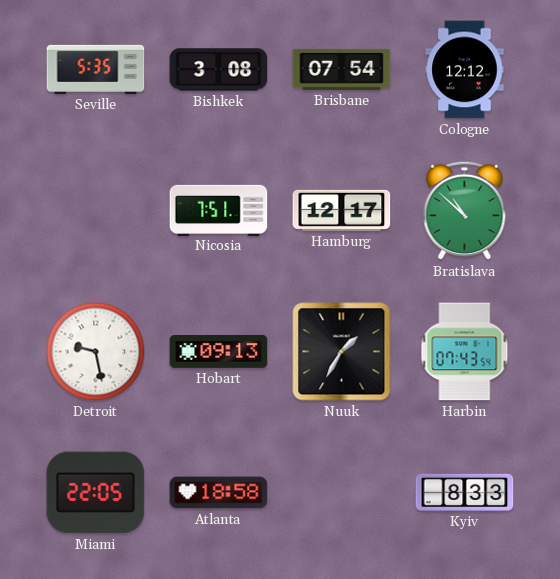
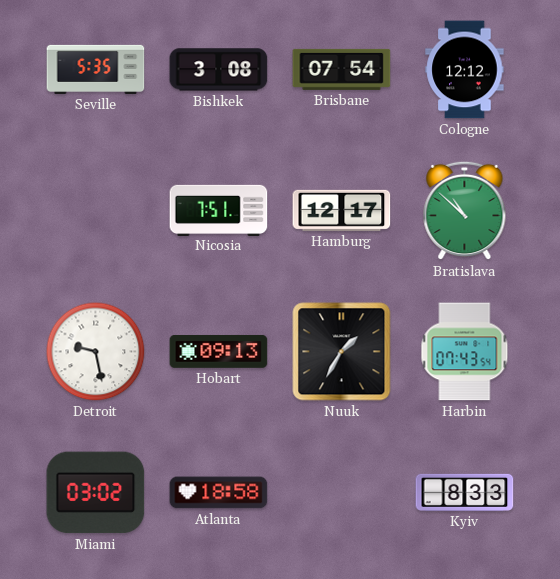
Miami: 22:05 -> 03:02
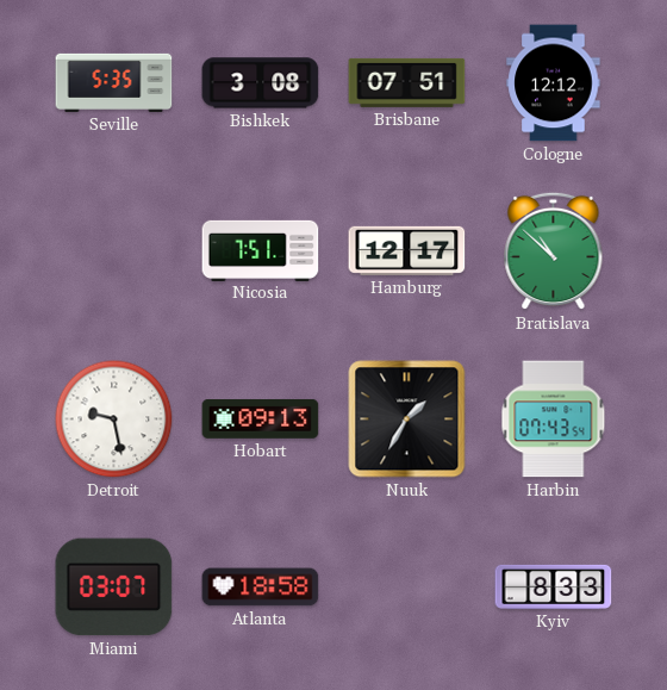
Brisbane: 07:54 -> 07:51
Miami: 03:02 -> 03:07
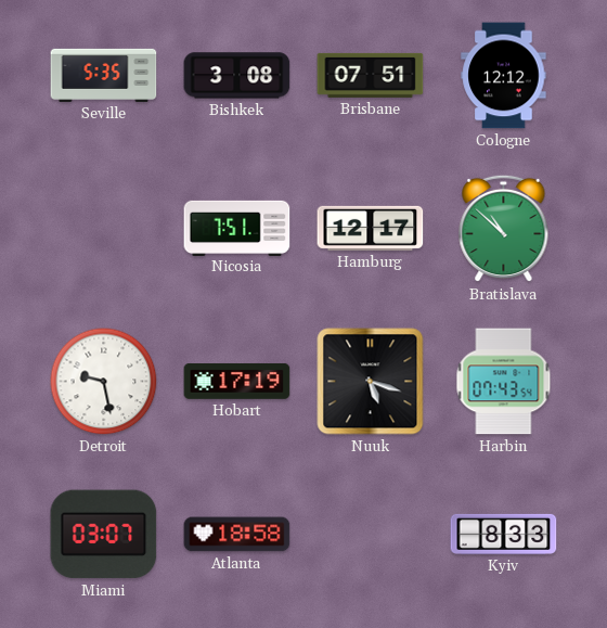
Hobart: 09:13 -> 17:19
Nuuk: 1:35 -> 5:18
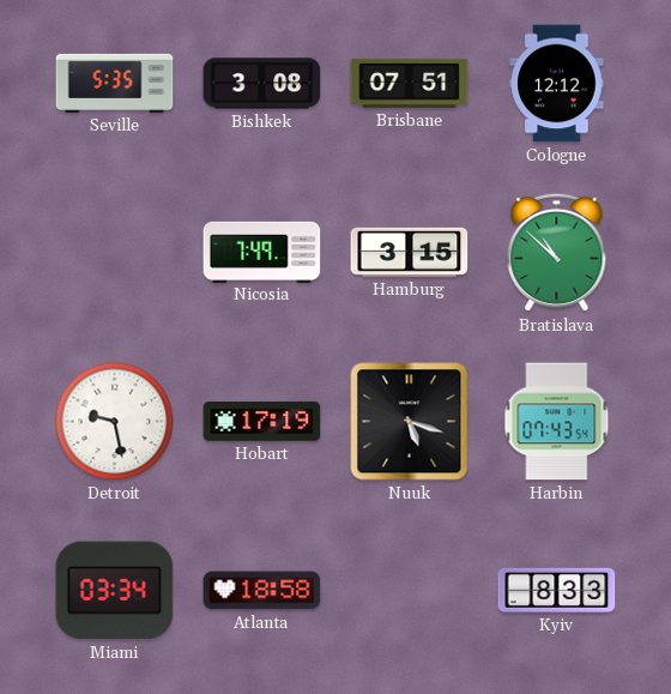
Nicosia: 7:51 -> 7:49
Hamburg: 12:17 -> 3:15
Miami: 03:07 -> 03:34
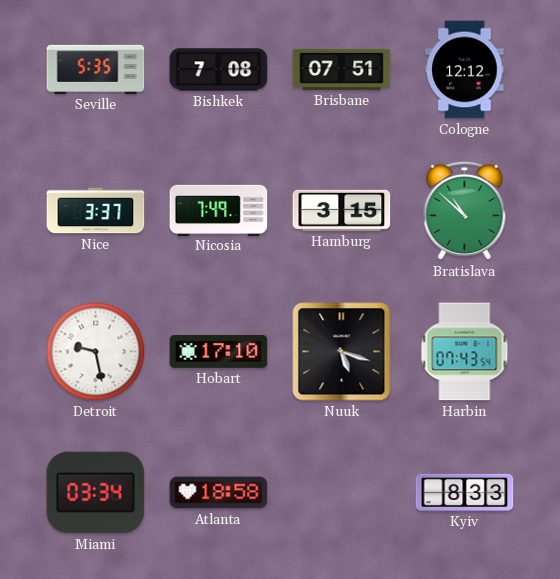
Bishkek: 3:08 -> 7:08
Nice: none -> 3:37
Hobart: 17:19 -> 17:10
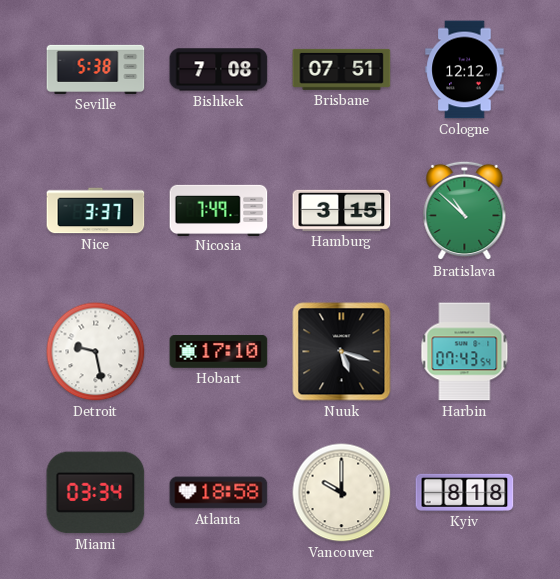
Seville: 5:35 -> 5:38
Vancouver: none -> 10:00
Kyiv: 8:33 -> 8:18
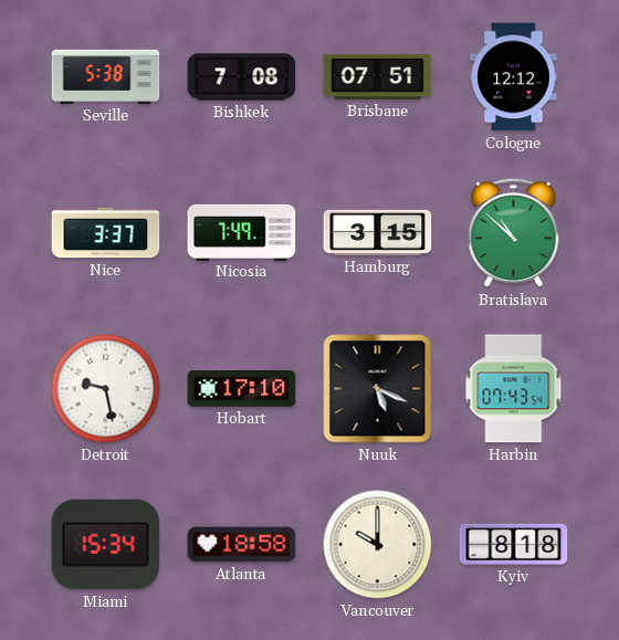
Nuuk: 5:18 -> 5:19
Miami: 03:34 -> 15:34
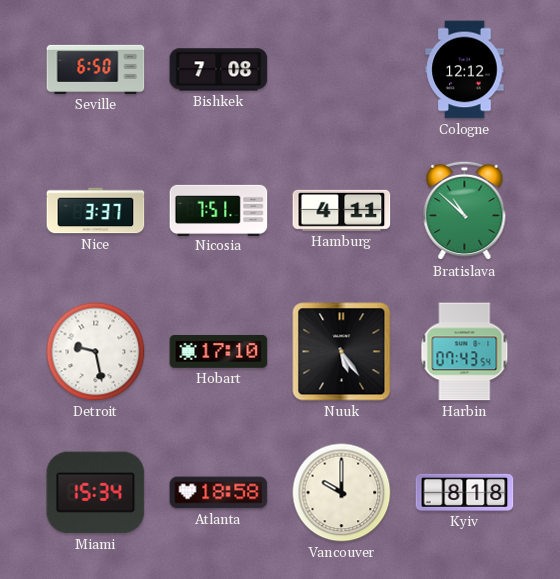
Seville: 5:38 -> 6:50
Brisbane: 07:51 -> none
Nicosia: 7:49 -> 7:51
Hamburg: 3:15 -> 4:11
Nuuk: 5:19 -> 5:24
